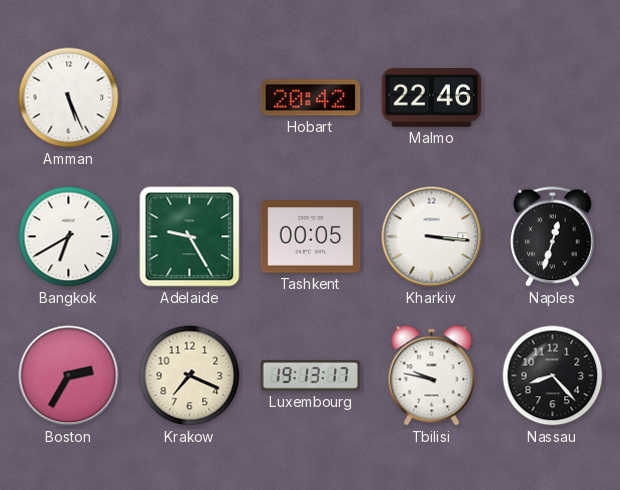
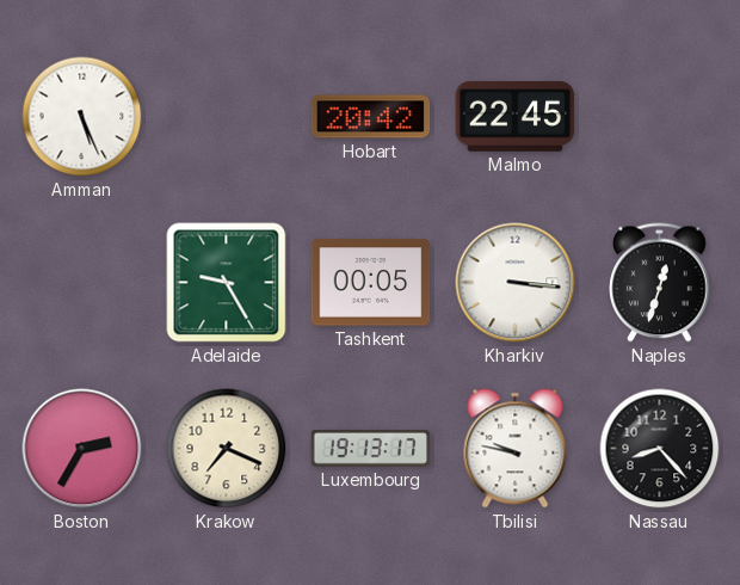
Malmo: 22:46 -> 22:45
Bangkok: 6:40 -> none
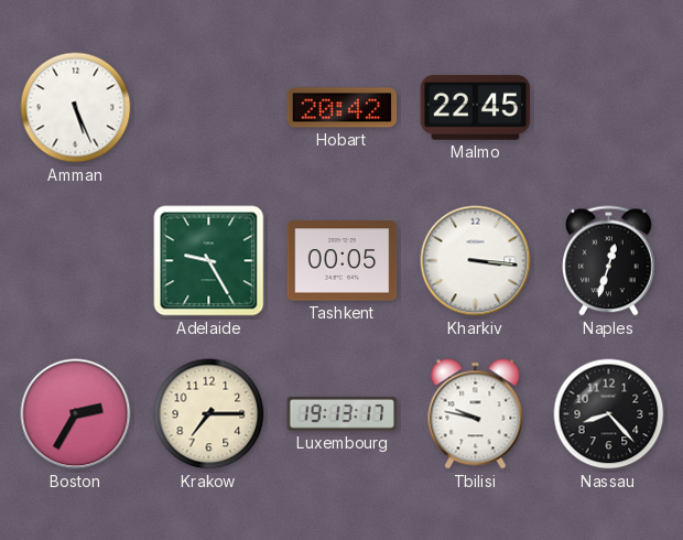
Krakow: 7:19 -> 7:15
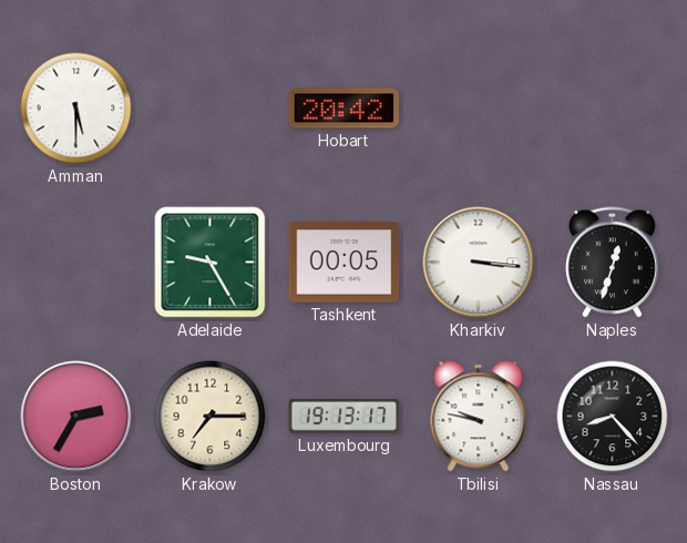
Amman: 5:26 -> 5:30
Malmo: 22:45 -> none
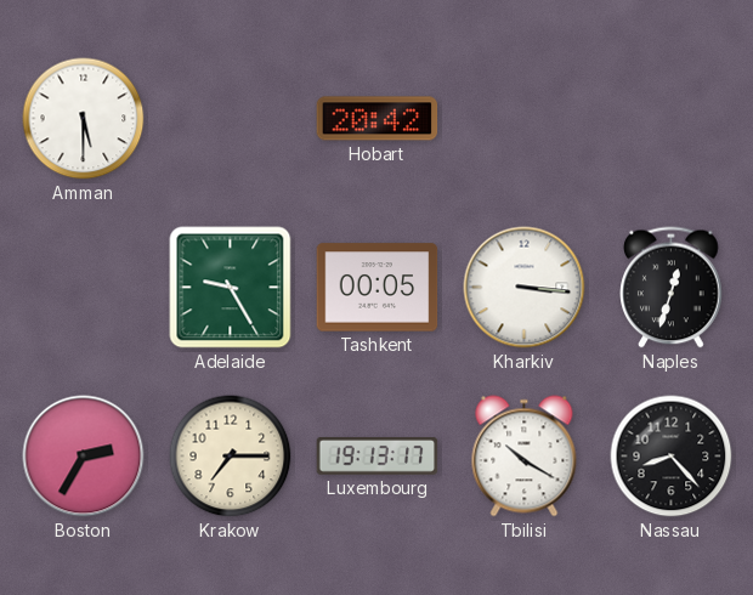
Tbilisi: 9:47 -> 10:20
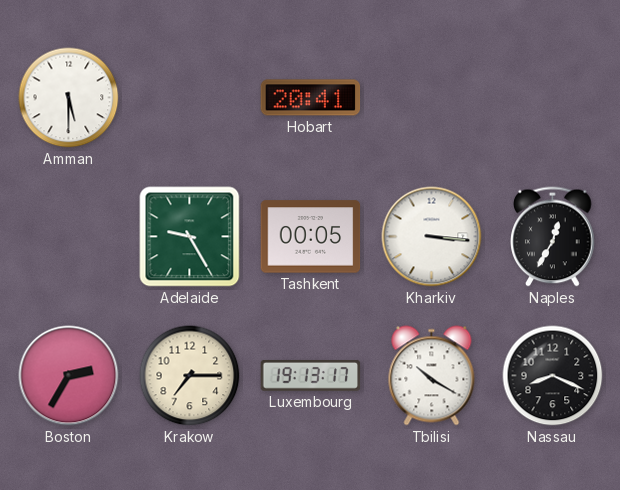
Hobart: 20:42 -> 20:41
Naples: 12:33 -> 12:35
Nassau: 8:23 -> 8:19
